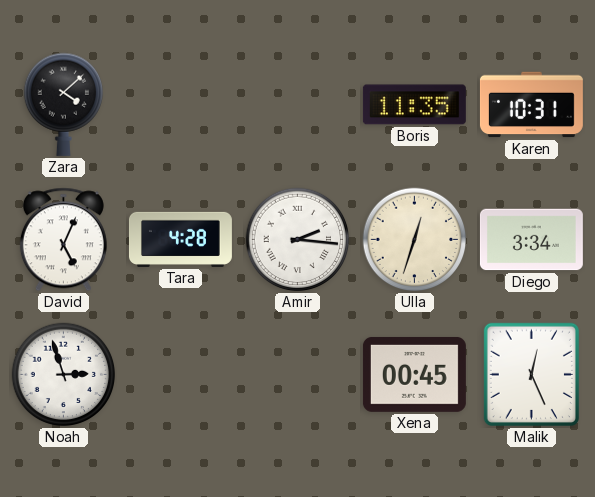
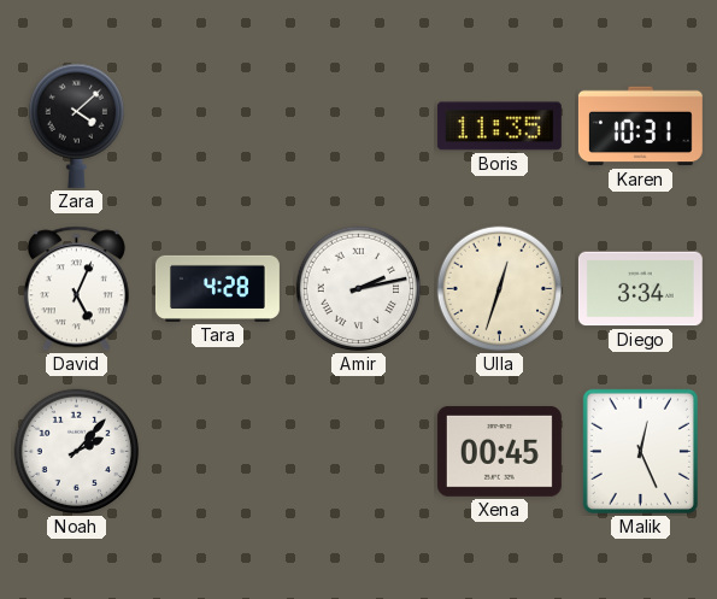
Amir: 2:16 -> 2:13
Noah: 2:57 -> 2:07
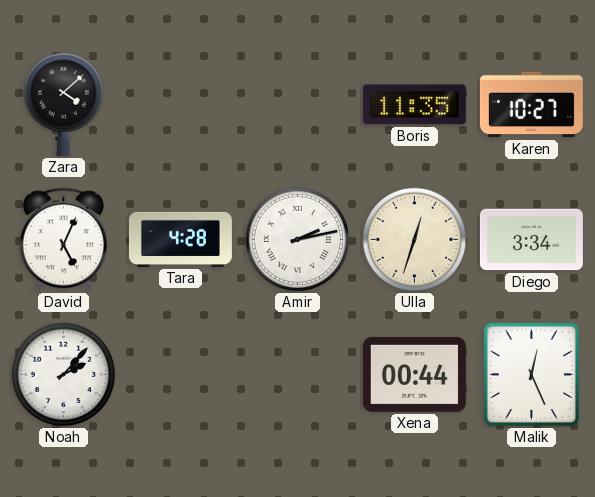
Karen: 10:31 -> 10:27
Xena: 00:45 -> 00:44
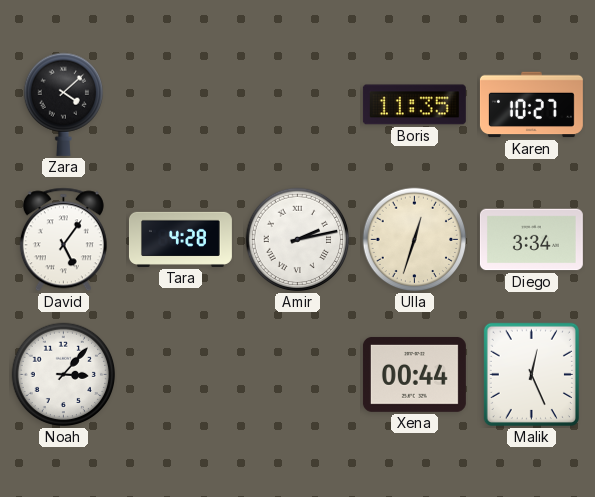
David: 5:04 -> 5:06
Noah: 2:07 -> 3:07
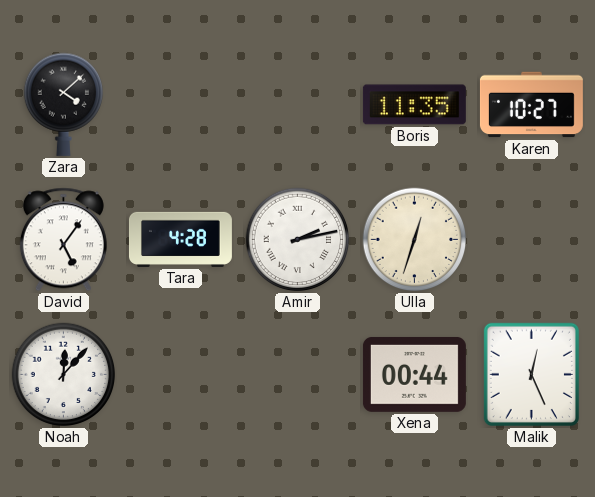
Diego: 3:34 -> none
Noah: 3:07 -> 12:07
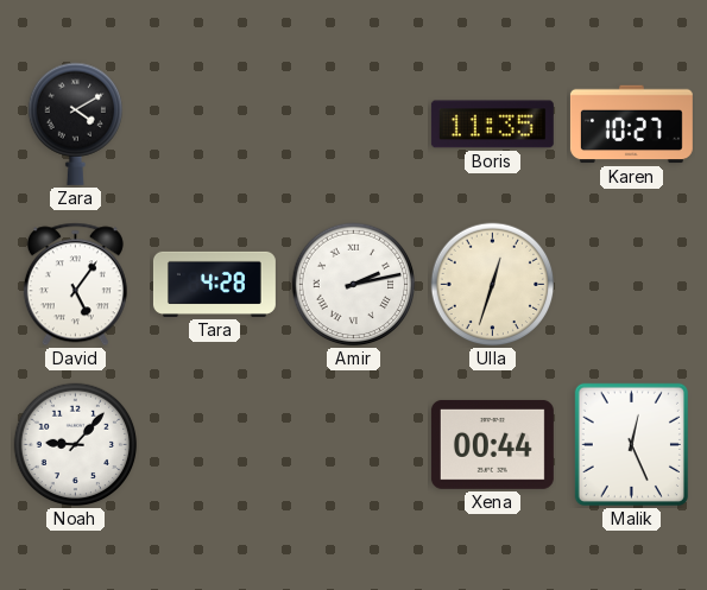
Zara: 4:08 -> 4:10
Noah: 12:07 -> 9:07
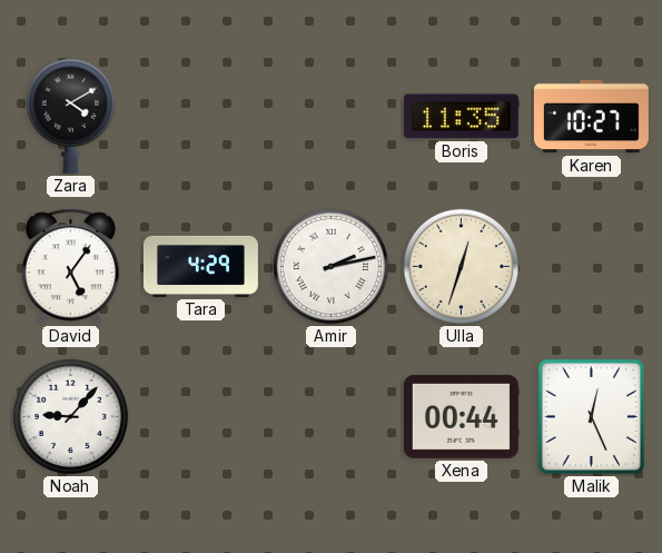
Tara: 4:28 -> 4:29
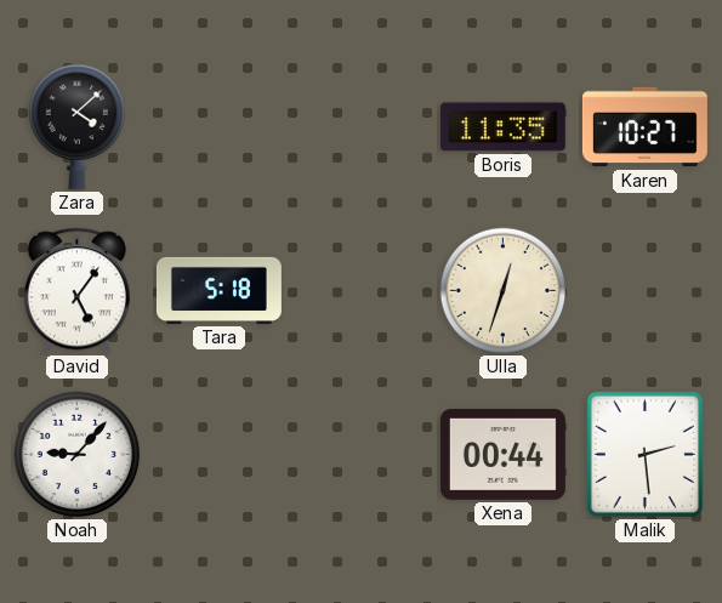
Zara: 4:10 -> 4:08
Tara: 4:29 -> 5:18
Amir: 2:13 -> none
Malik: 12:26 -> 2:29
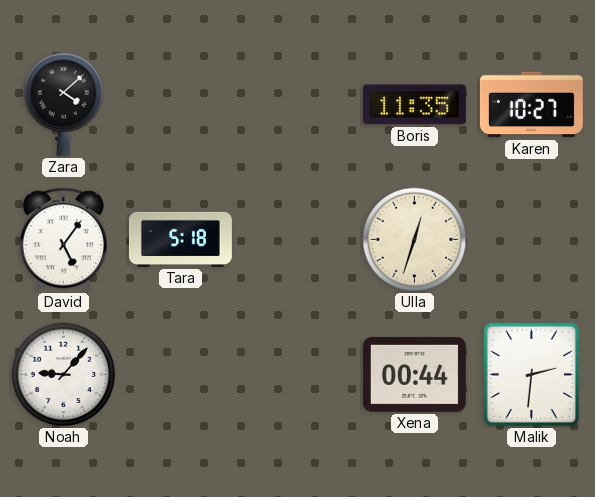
Malik: 2:29 -> 2:31
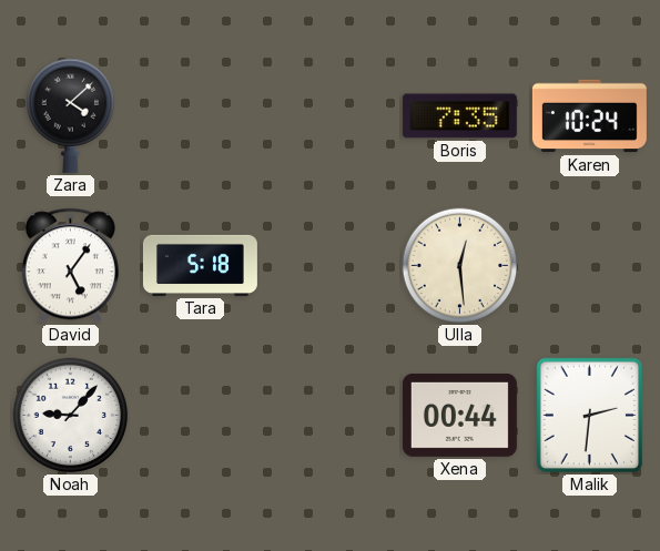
Boris: 11:35 -> 7:35
Karen: 10:27 -> 10:24
Ulla: 12:33 -> 12:29
